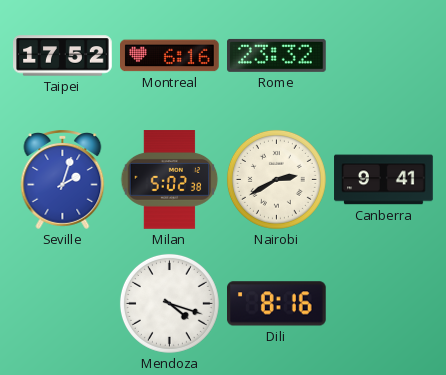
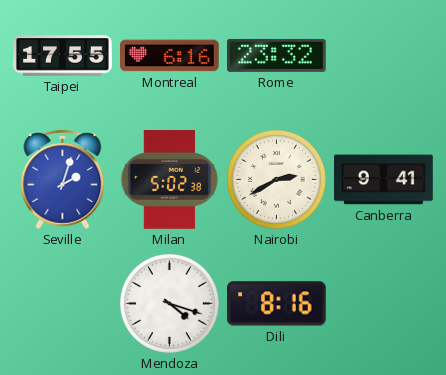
Taipei: 17:52 -> 17:55
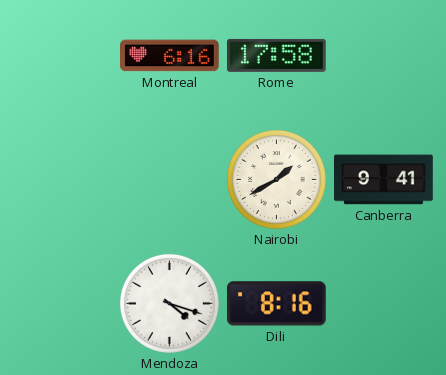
Taipei: 17:55 -> none
Rome: 23:32 -> 17:58
Seville: 2:03 -> none
Milan: 5:02 -> none
Nairobi: 2:40 -> 1:40
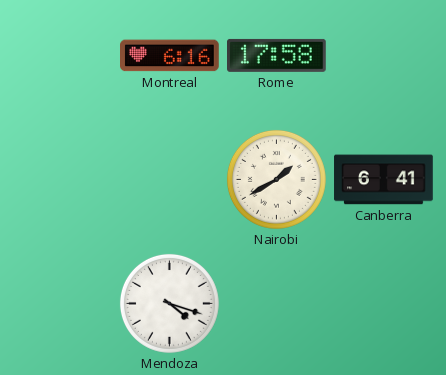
Canberra: 9:41 -> 6:41
Dili: 8:16 -> none
